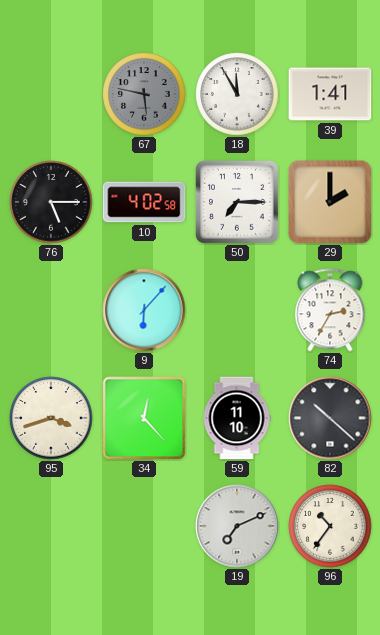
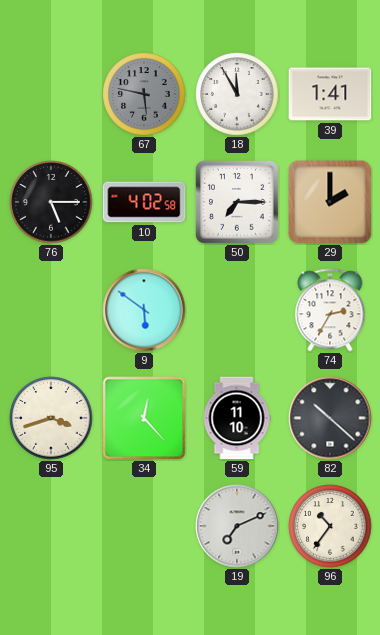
9: 6:07 -> 5:51
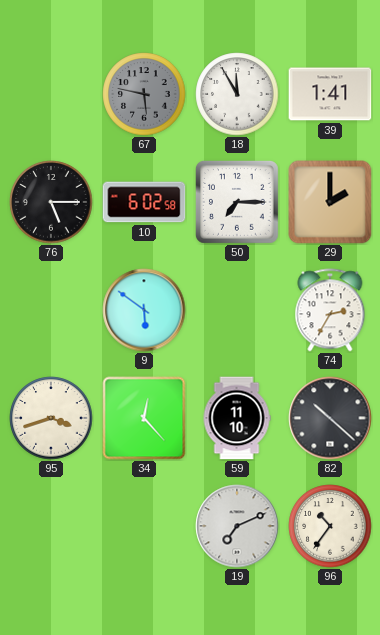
10: 4:02 -> 6:02
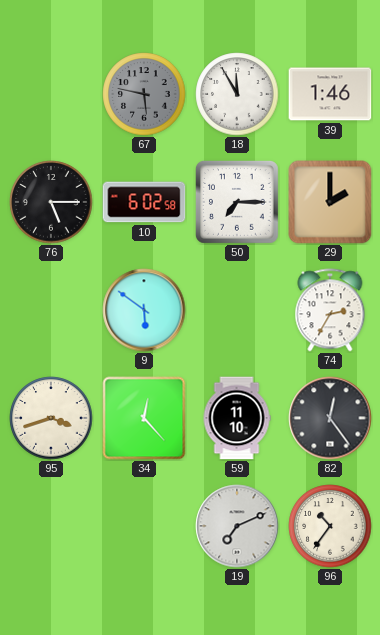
39: 1:41 -> 1:46
82: 10:22 -> 12:24
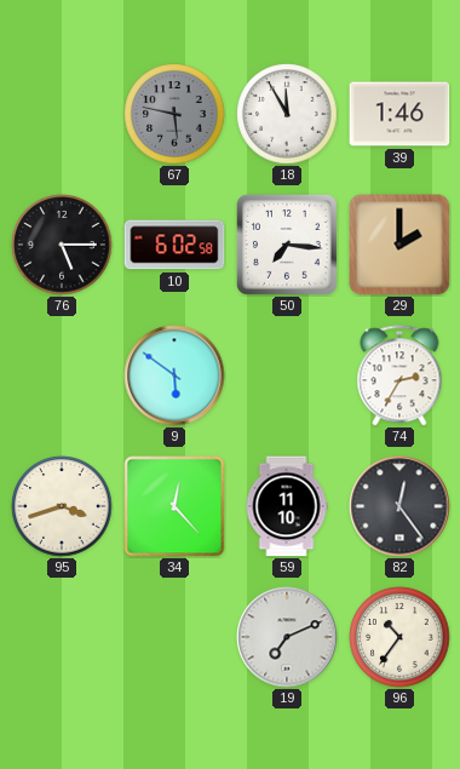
50: 7:15 -> 7:16
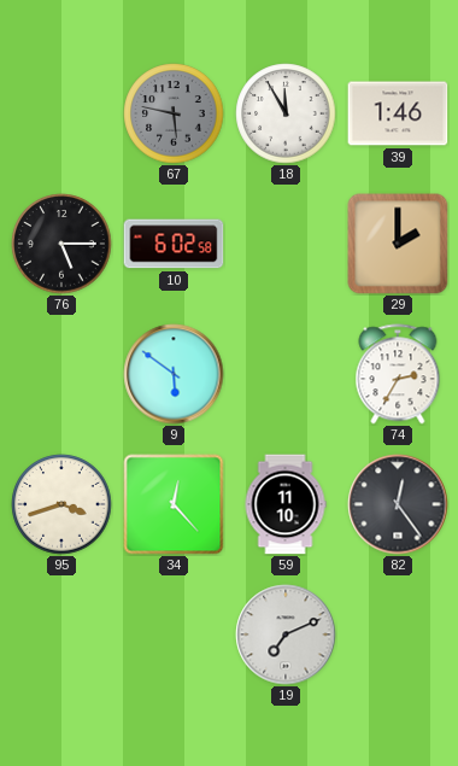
50: 7:16 -> none
96: 10:36 -> none
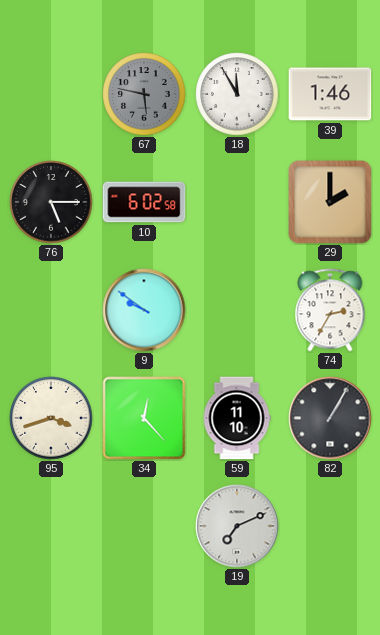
9: 5:51 -> 9:51
82: 12:24 -> 1:05
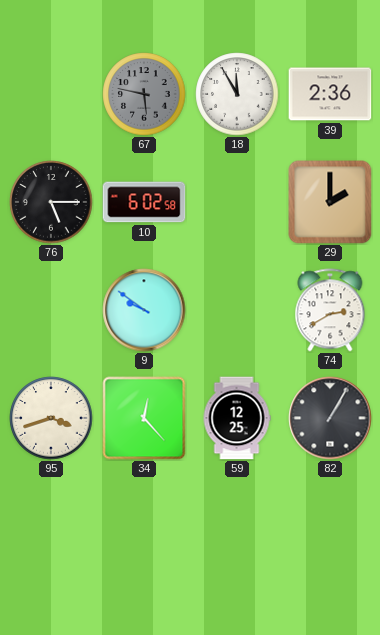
39: 1:46 -> 2:36
74: 2:35 -> 2:40
59: 11:10 -> 12:25
19: 7:11 -> none
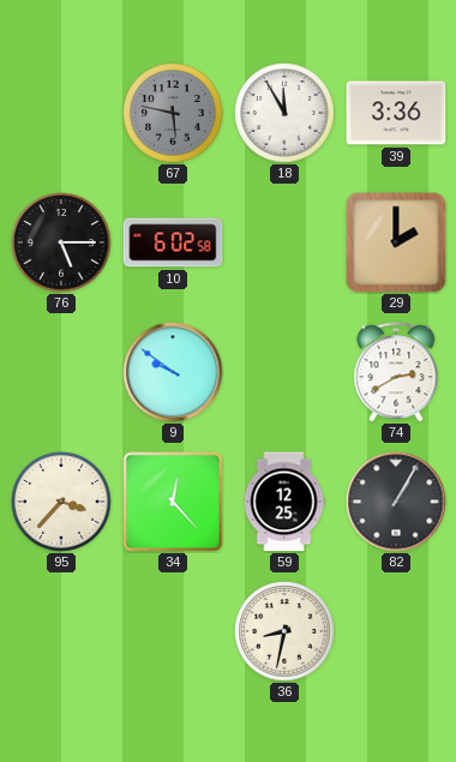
39: 2:36 -> 3:36
95: 3:42 -> 3:37
36: none -> 8:32
